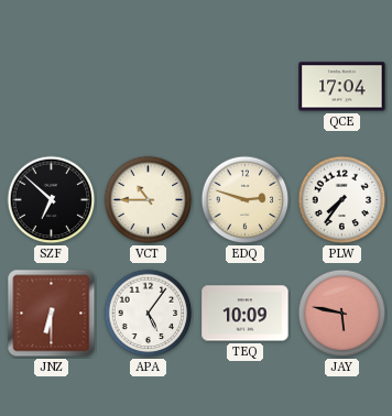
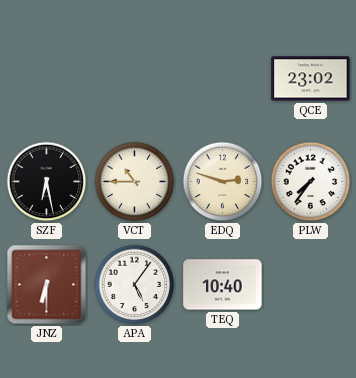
QCE: 17:04 -> 23:02
SZF: 6:52 -> 6:28
TEQ: 10:09 -> 10:40
JAY: 5:47 -> none
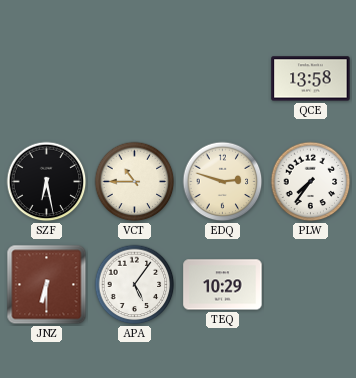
QCE: 23:02 -> 13:58
TEQ: 10:40 -> 10:29
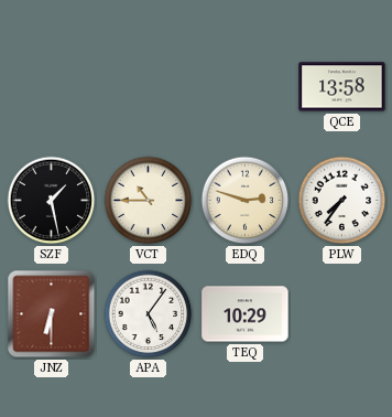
SZF: 6:28 -> 1:28
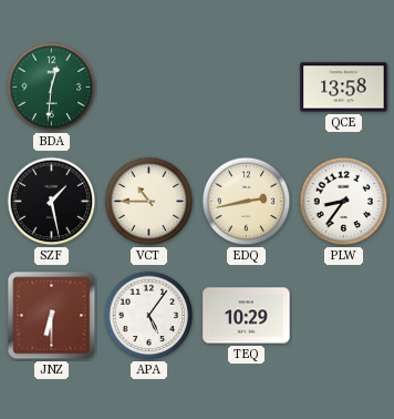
BDA: none -> 12:31
EDQ: 2:48 -> 2:43
PLW: 7:36 -> 8:36
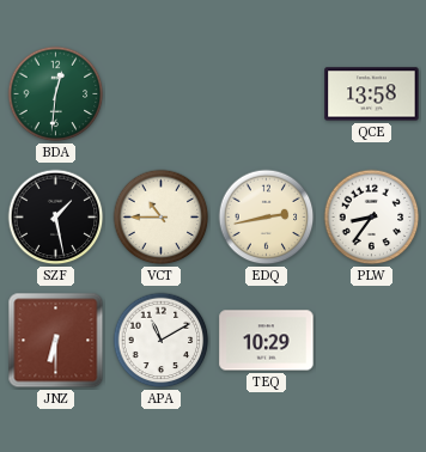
APA: 5:06 -> 11:10
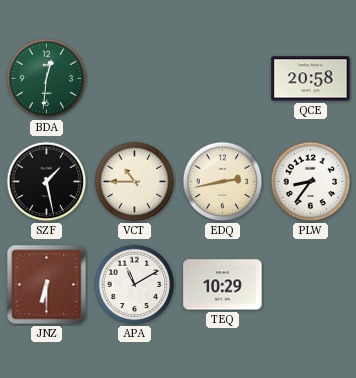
QCE: 13:58 -> 20:58
